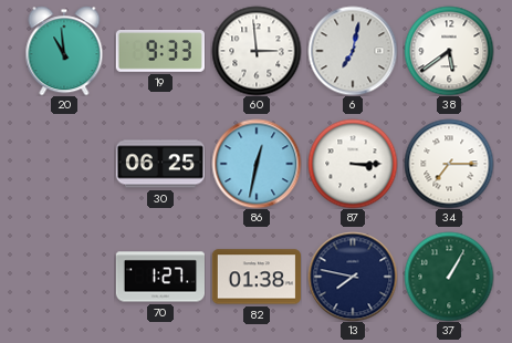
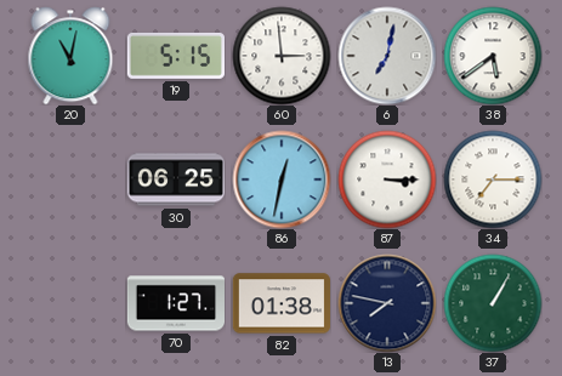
20: 10:59 -> 11:02
19: 9:33 -> 5:15
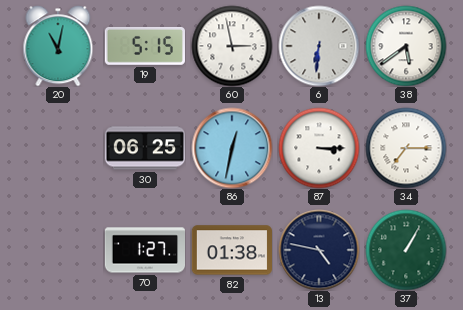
60: 2:59 -> 2:58
6: 7:02 -> 6:31
13: 7:47 -> 4:47
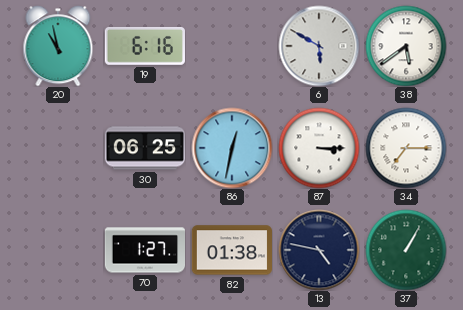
20: 11:02 -> 10:58
19: 5:15 -> 6:16
60: 2:58 -> none
6: 6:31 -> 5:50
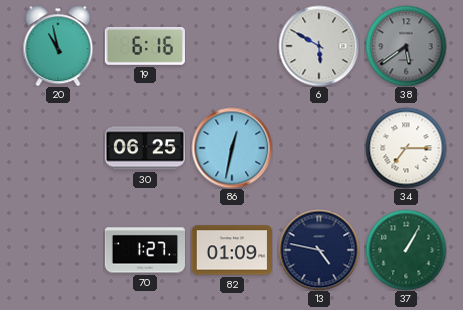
38 dial: white -> grey
87: 3:15 -> none
82: 01:38 -> 01:09
